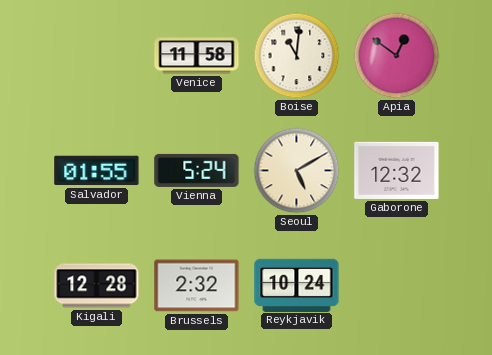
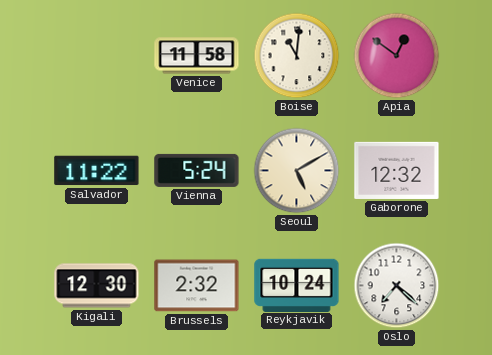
Salvador: 01:55 -> 11:22
Kigali: 12:28 -> 12:30
Oslo: none -> 7:22
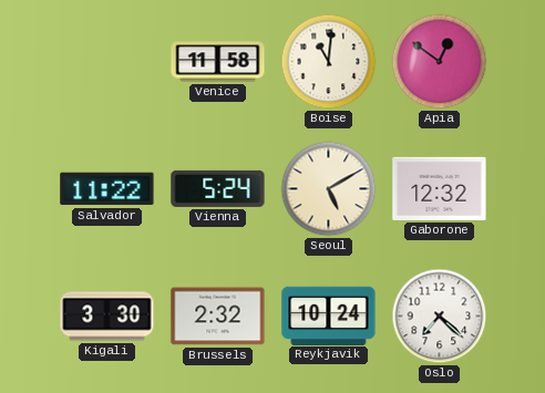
Kigali: 12:30 -> 3:30
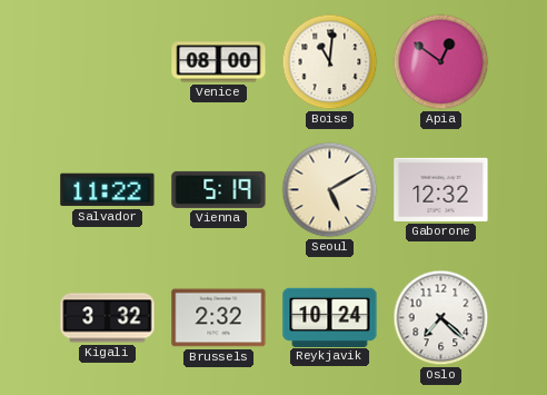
Venice: 11:58 -> 08:00
Vienna: 5:24 -> 5:19
Kigali: 3:30 -> 3:32
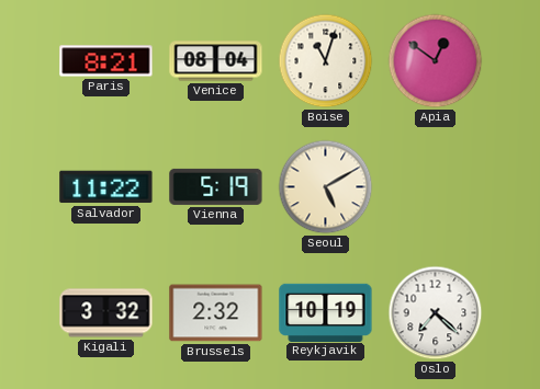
Paris: none -> 8:21
Venice: 08:00 -> 08:04
Boise: 11:01 -> 11:03
Gaborone: 12:32 -> none
Reykjavik: 10:24 -> 10:19
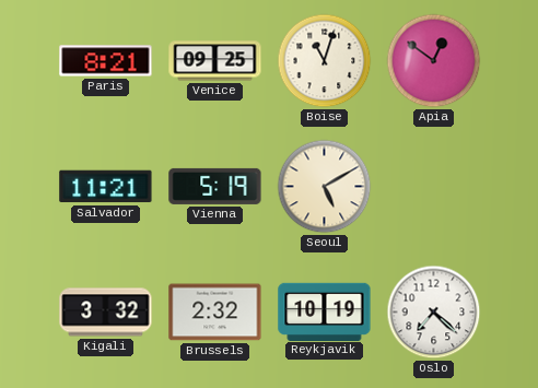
Venice: 08:04 -> 09:25
Salvador: 11:22 -> 11:21
